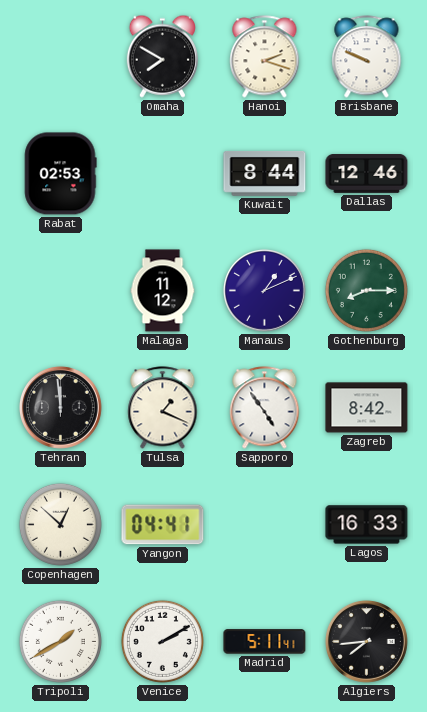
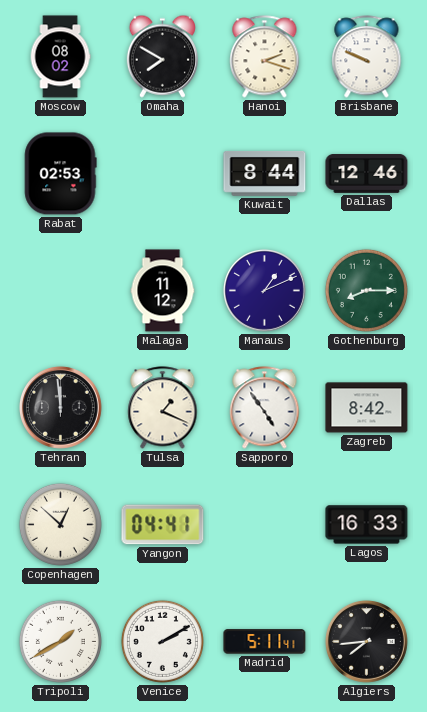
Moscow: none -> 08:02
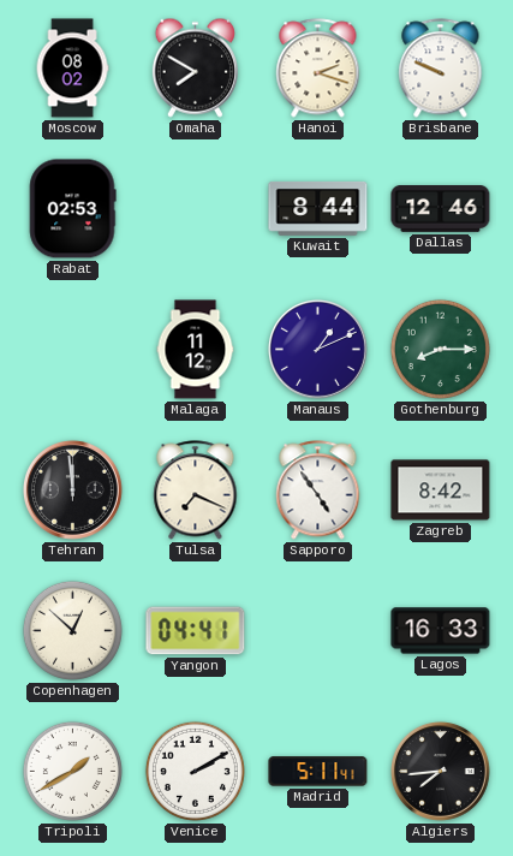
Tulsa: 1:19 -> 7:19
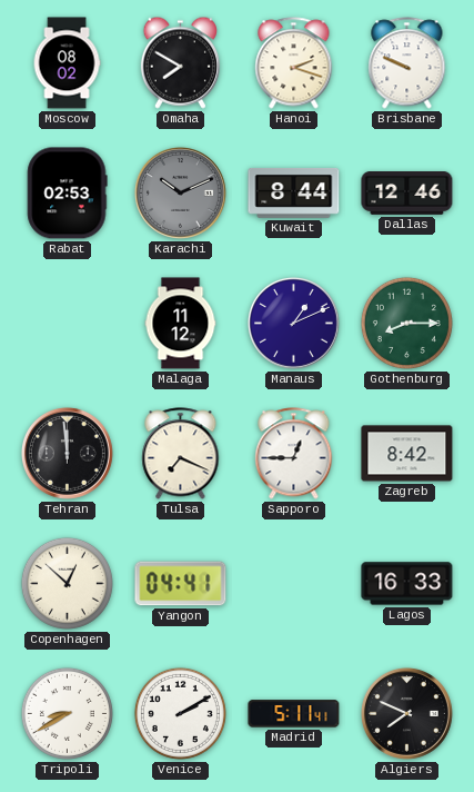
Karachi: none -> 10:11
Sapporo: 4:54 -> 12:45
Tripoli: 1:40 -> 8:40
Algiers: 7:44 -> 7:49
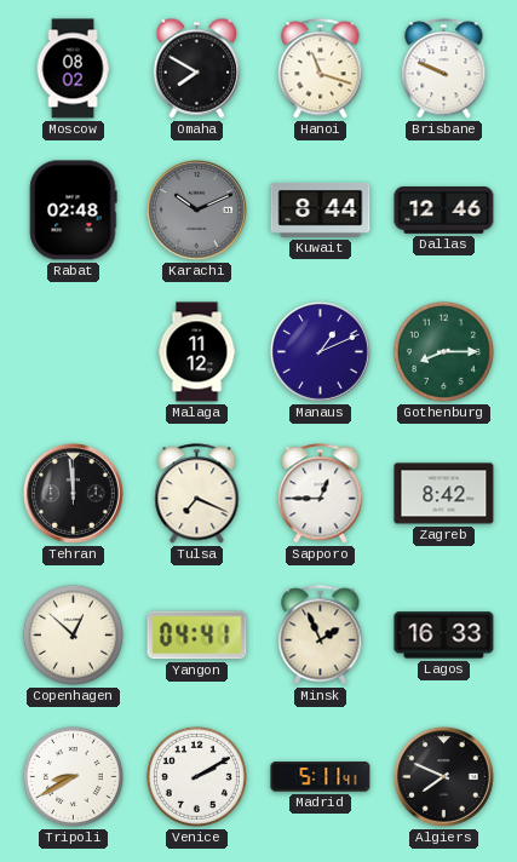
Hanoi: 2:18 -> 11:18
Rabat: 02:53 -> 02:48
Minsk: none -> 1:56
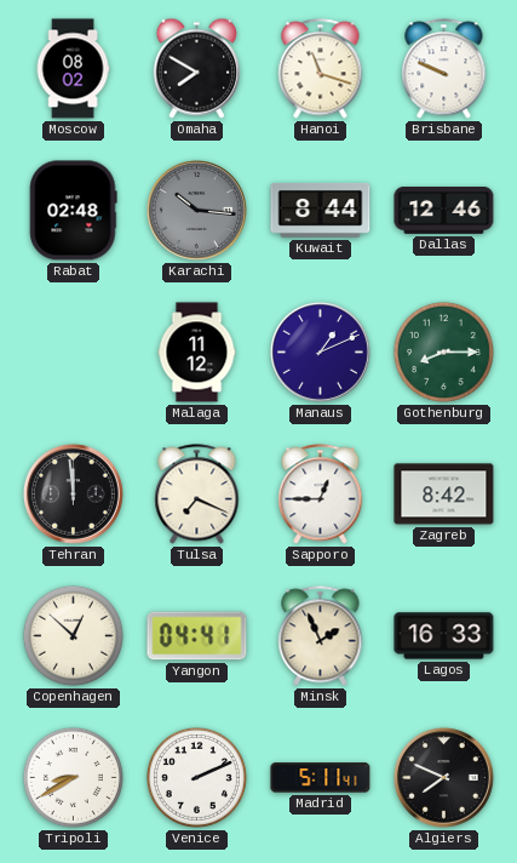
Karachi: 10:11 -> 10:16
Venice: 2:10 -> 2:11
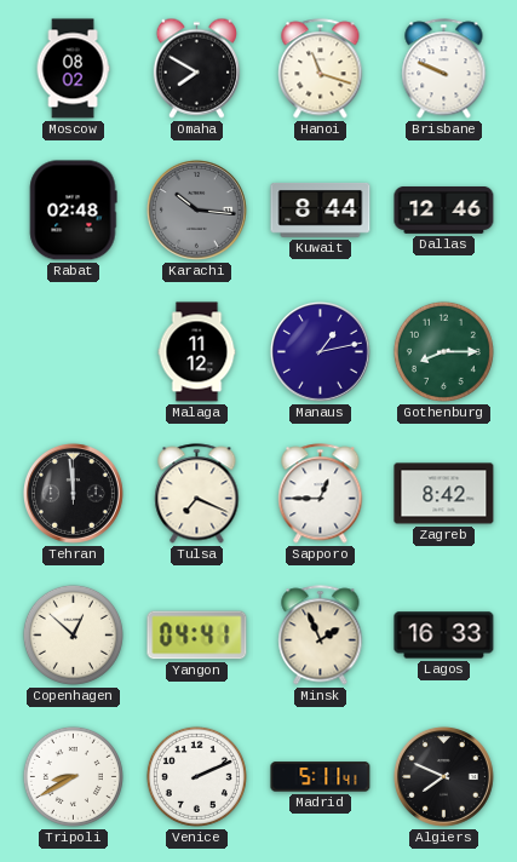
Manaus: 1:11 -> 1:13
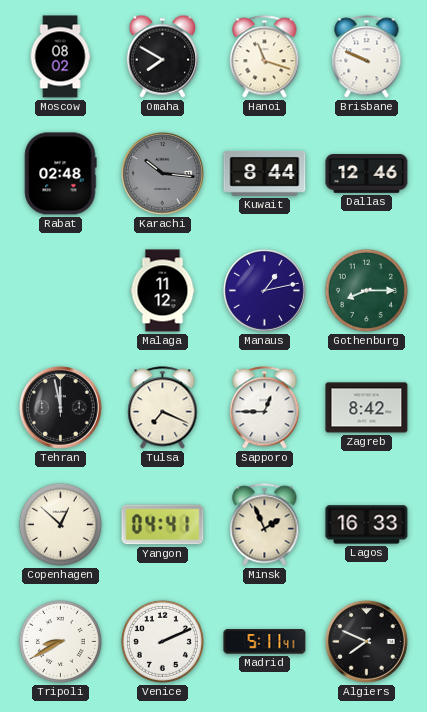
Tehran: 11:59 -> 11:58
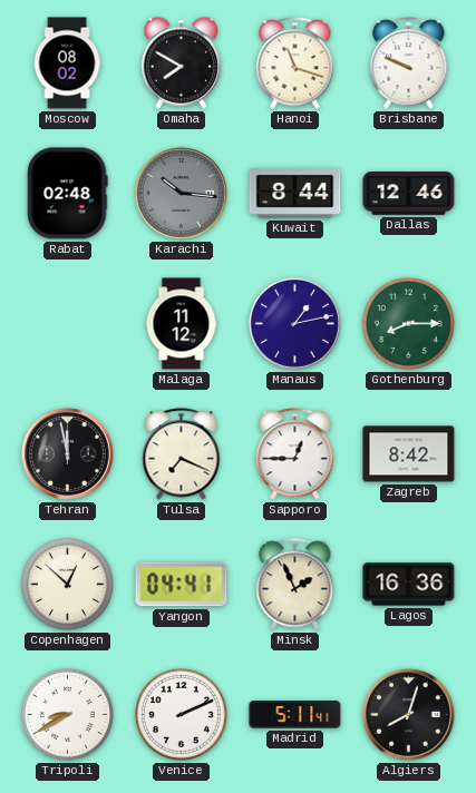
Lagos: 16:33 -> 16:36
Algiers: 7:49 -> 8:03
